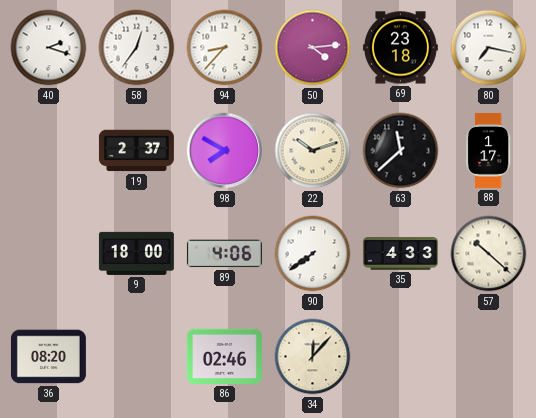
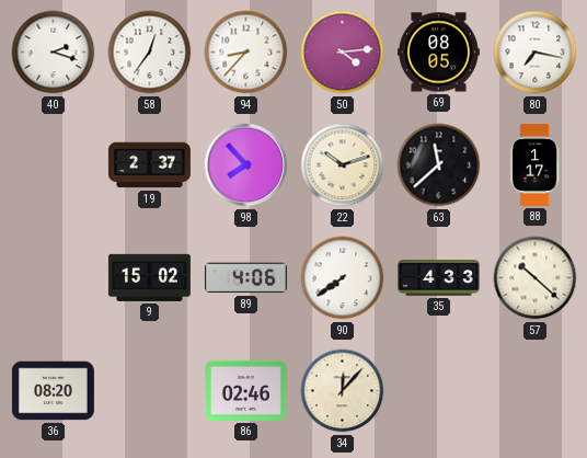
69: 23:18 -> 08:05
98: 7:50 -> 7:53
9: 18:00 -> 15:02
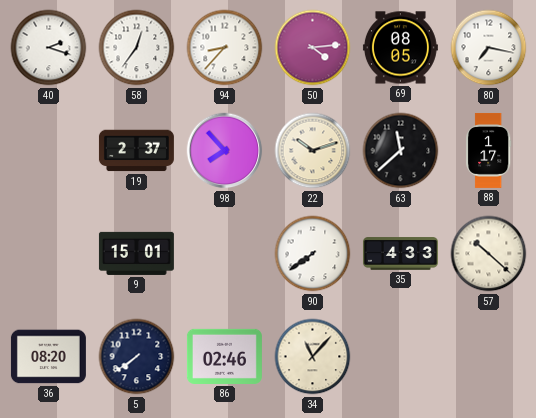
9: 15:02 -> 15:01
89: 4:06 -> none
5: none -> 7:39
34: 12:07 -> 11:07
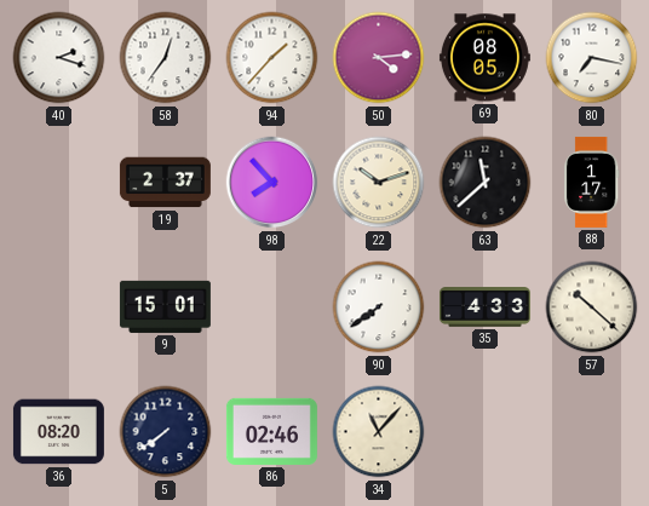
94: 8:37 -> 1:37
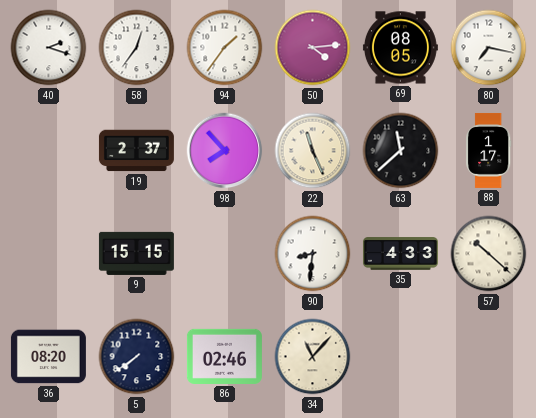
94: 1:37 -> 1:36
22: 10:12 -> 11:26
9: 15:01 -> 15:15
90: 7:39 -> 8:31
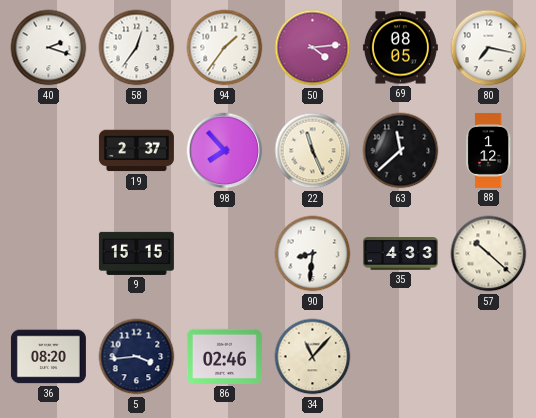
88: 1:17 -> 1:12
5: 7:39 -> 3:44
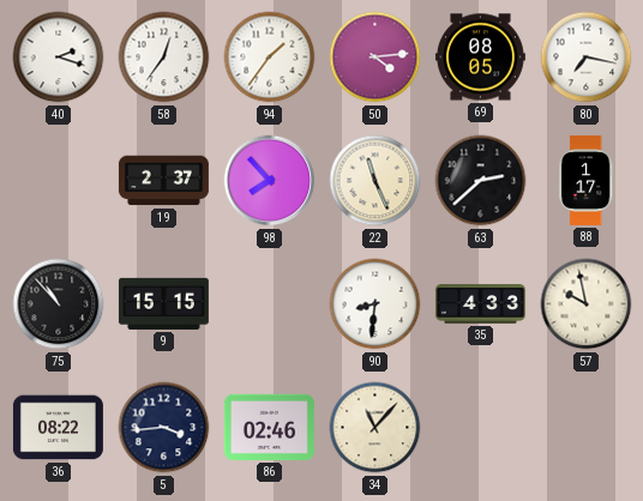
63: 11:38 -> 2:38
88: 1:12 -> 1:17
75: none -> 10:53
57: 10:22 -> 9:58
36: 08:20 -> 08:22
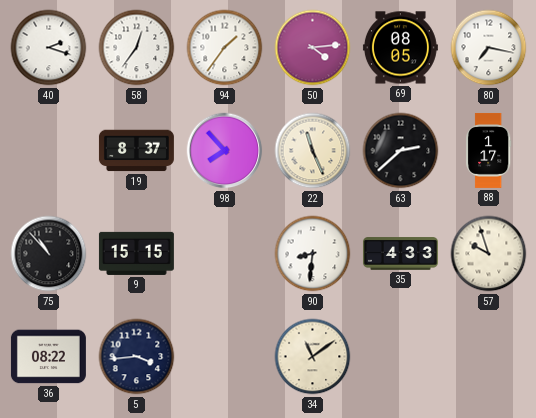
19: 2:37 -> 8:37
57: 9:58 -> 9:57
86: 02:46 -> none
34: 11:07 -> 11:09
